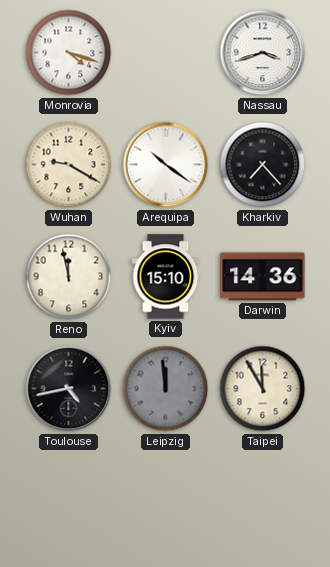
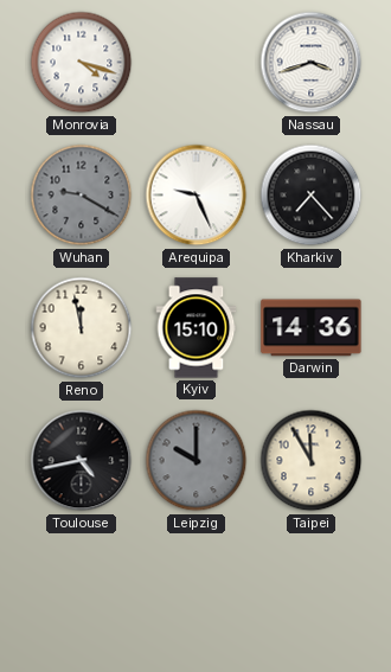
Wuhan dial: cream -> grey
Arequipa: 10:21 -> 9:26
Leipzig: 11:59 -> 10:00
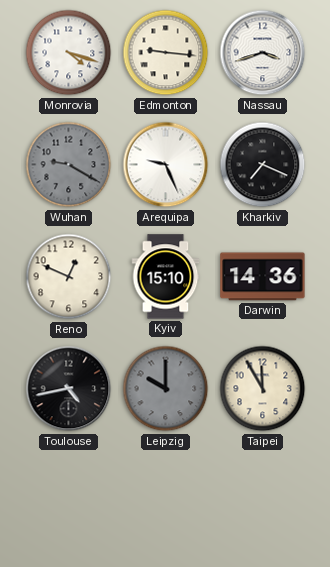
Edmonton: none -> 9:16
Kharkiv: 7:23 -> 7:19
Reno: 11:58 -> 12:49
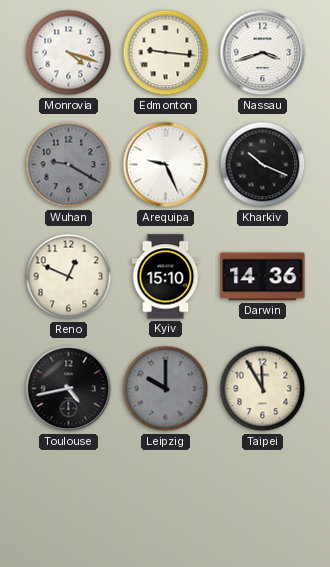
Kharkiv: 7:19 -> 10:19
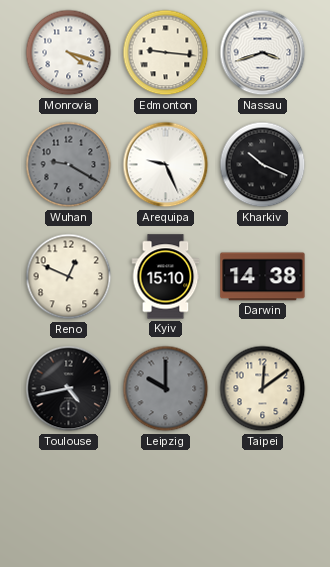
Darwin: 14:36 -> 14:38
Taipei: 11:55 -> 12:09
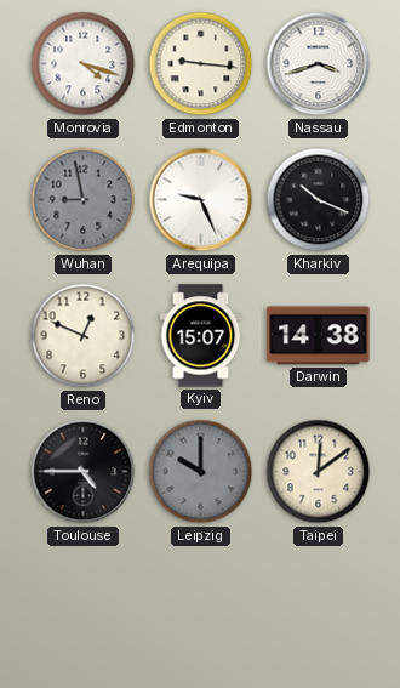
Wuhan: 9:20 -> 8:58
Kyiv: 15:10 -> 15:07
Toulouse: 4:43 -> 4:45
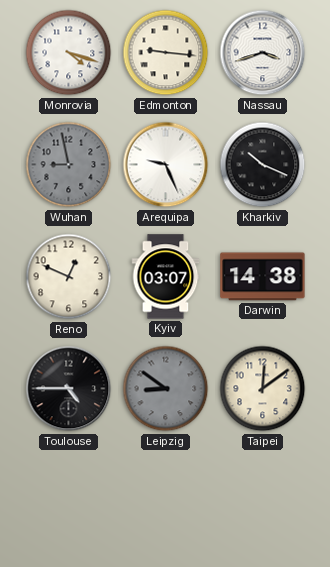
Kyiv: 15:07 -> 03:07
Leipzig: 10:00 -> 8:51
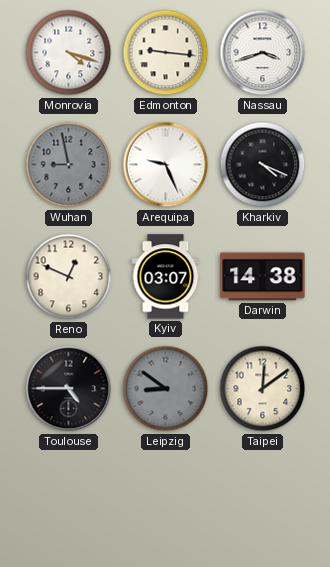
Kharkiv: 10:19 -> 4:19
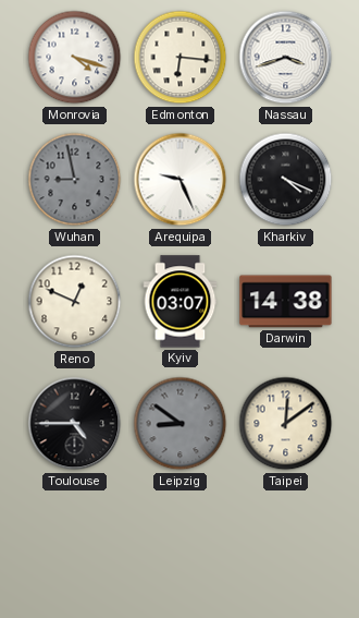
Edmonton: 9:16 -> 6:16
